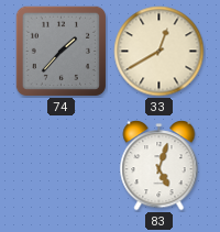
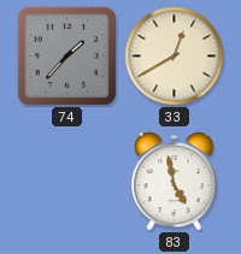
83: 5:03 -> 4:58
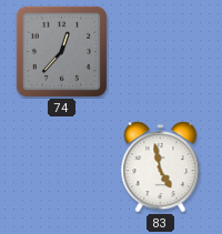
74: 1:37 -> 12:37
33: 12:40 -> none
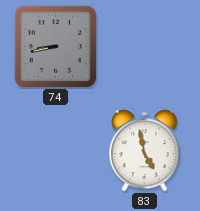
74: 12:37 -> 8:43
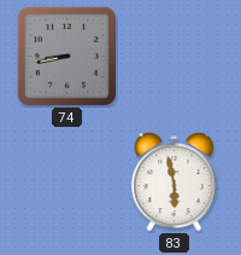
83: 4:58 -> 5:58
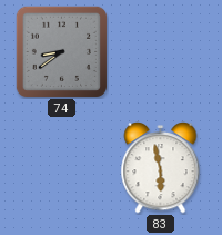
74: 8:43 -> 8:39
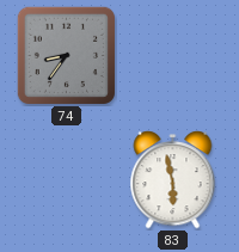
74: 8:39 -> 8:36
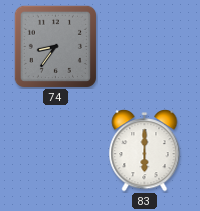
83: 5:58 -> 6:00
